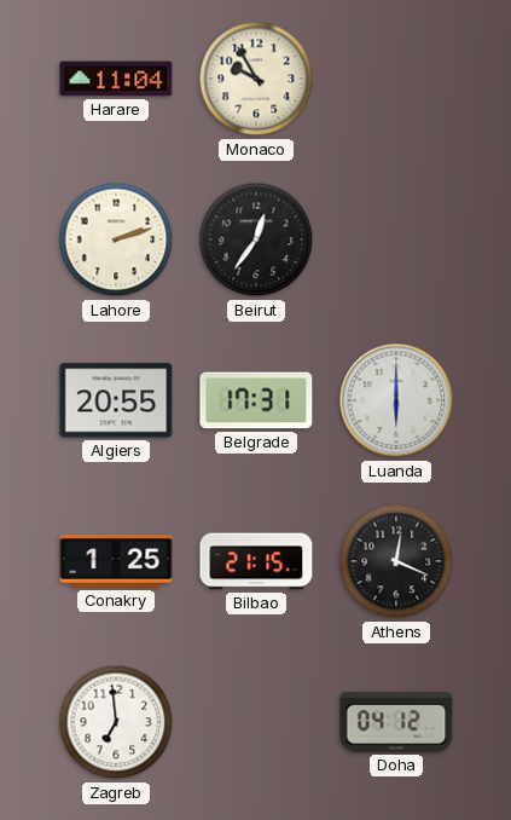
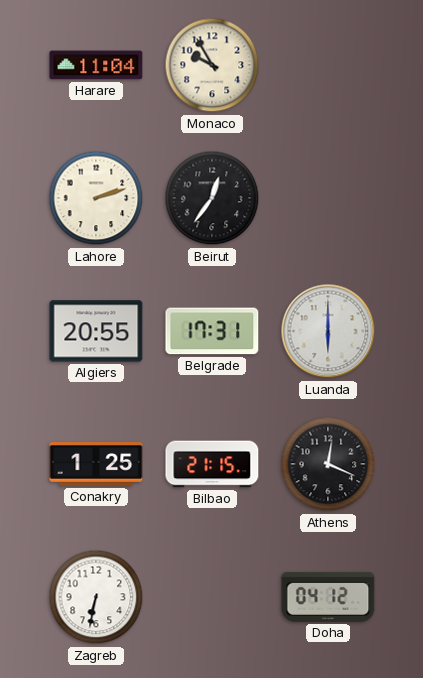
Zagreb: 6:59 -> 6:32
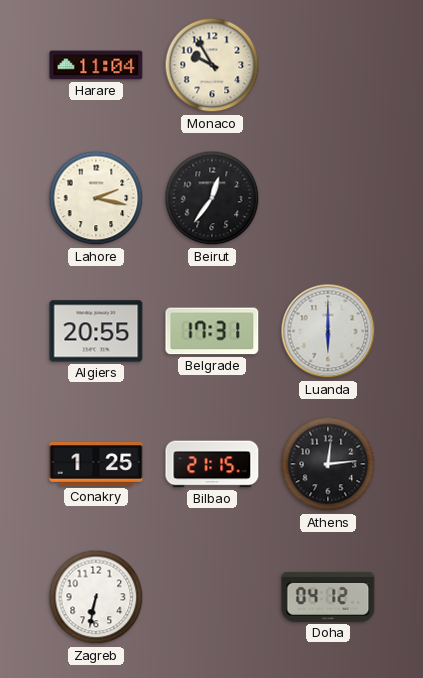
Lahore: 2:12 -> 2:17
Athens: 12:19 -> 12:14
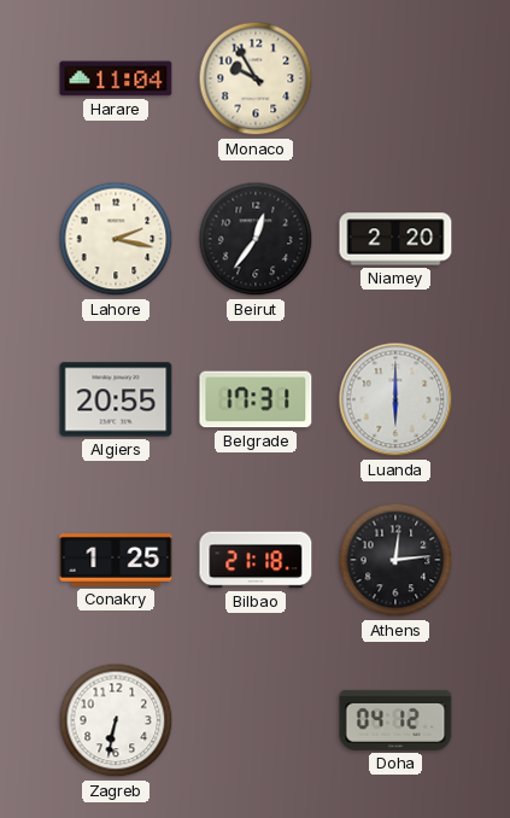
Niamey: none -> 2:20
Bilbao: 21:15 -> 21:18
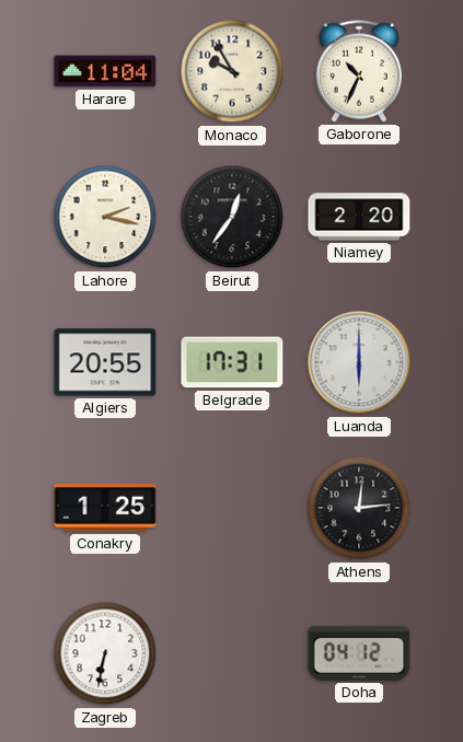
Gaborone: none -> 10:34
Bilbao: 21:18 -> none
